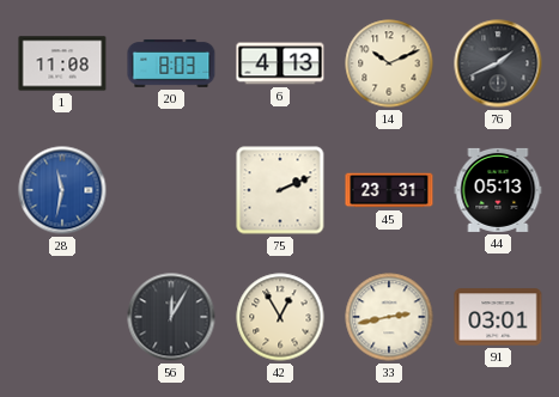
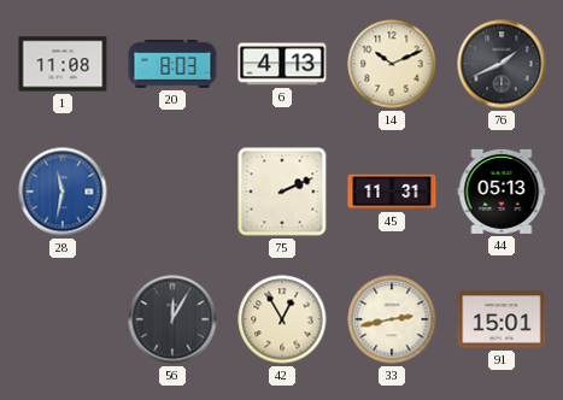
45: 23:31 -> 11:31
91: 03:01 -> 15:01
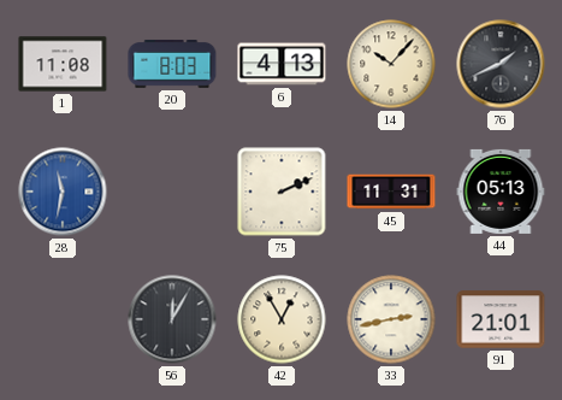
14: 10:11 -> 10:07
91: 15:01 -> 21:01
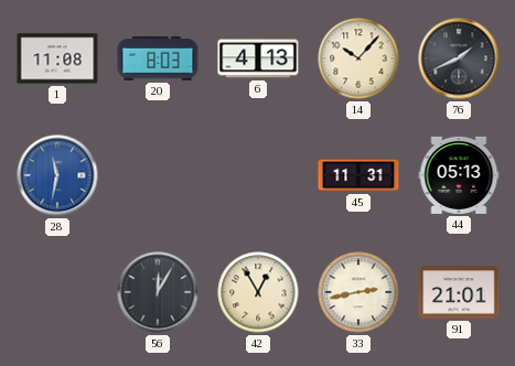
75: 2:11 -> none
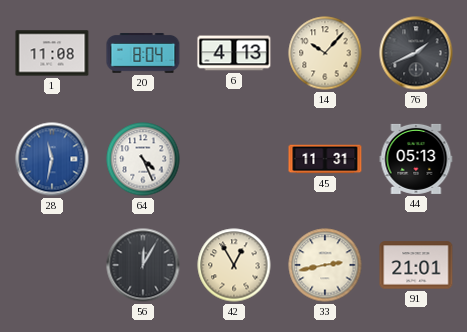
20: 8:03 -> 8:04
64: none -> 4:26
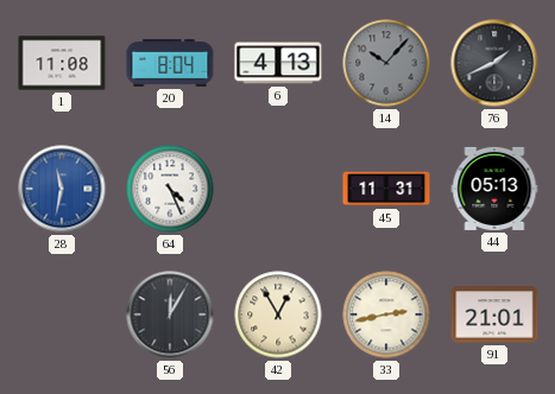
14 dial: cream -> grey
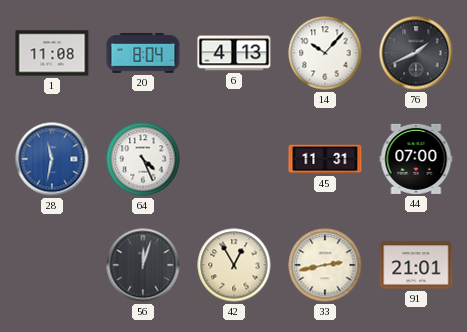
14 dial: grey -> white
44: 05:13 -> 07:00
56: 12:05 -> 12:03
